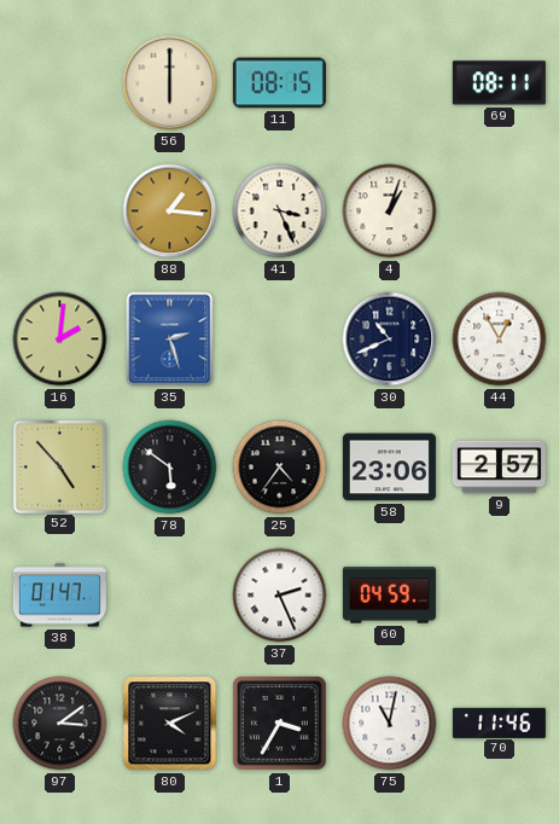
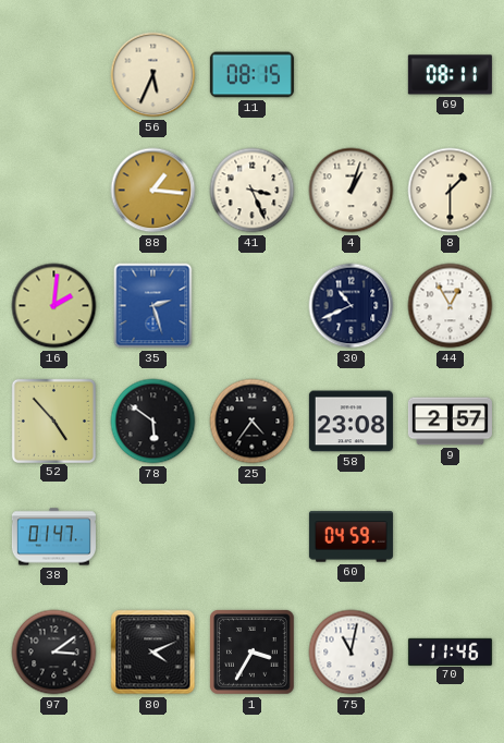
56: 6:00 -> 5:34
8: none -> 1:30
58: 23:06 -> 23:08
37: 2:26 -> none
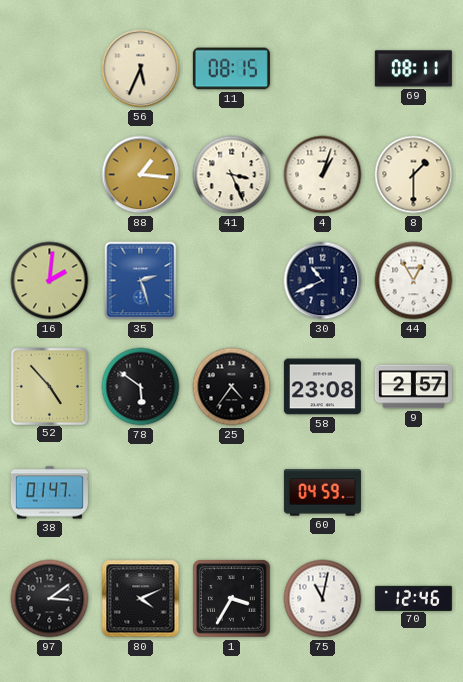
70: 11:46 -> 12:46
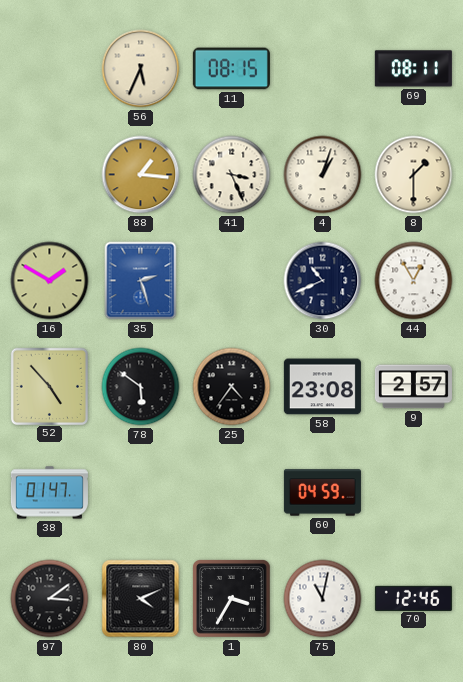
16: 2:01 -> 1:50
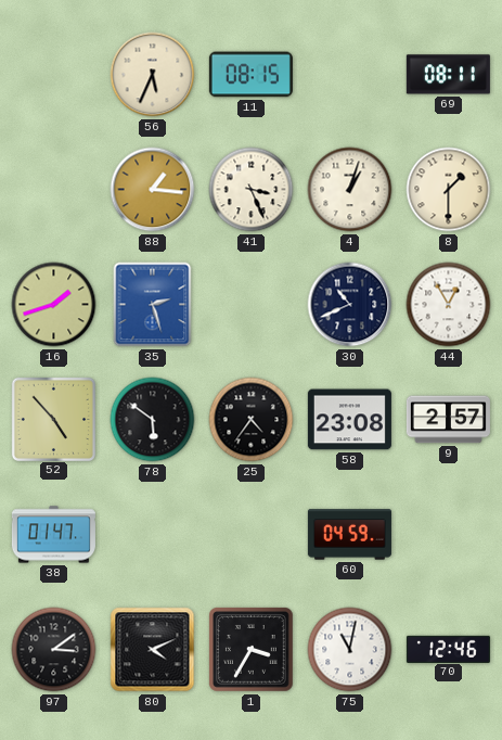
16: 1:50 -> 1:42
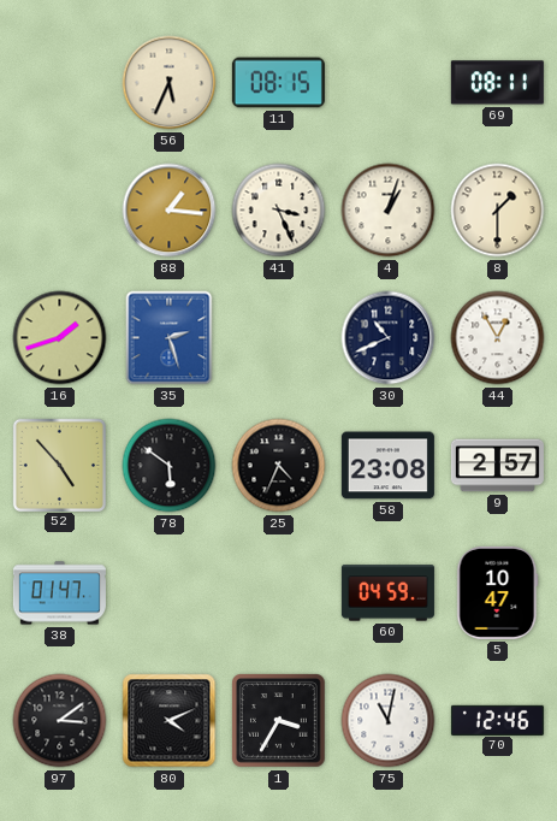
25: 4:36 -> 4:34
5: none -> 10:47
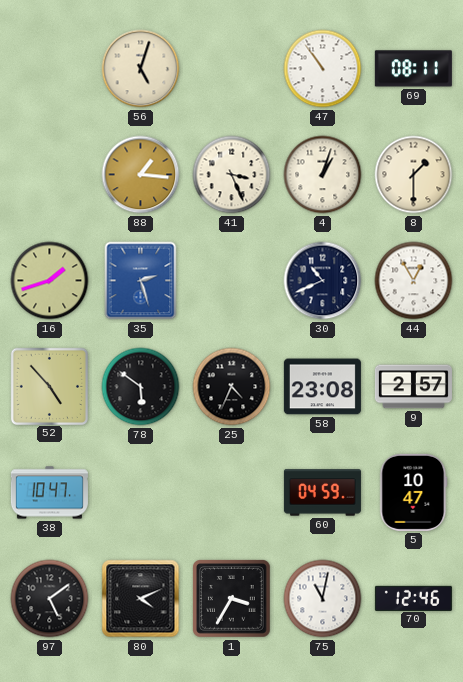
56: 5:34 -> 5:03
11: 08:15 -> none
47: none -> 10:54
38: 01:47 -> 10:47
97: 3:09 -> 5:09
